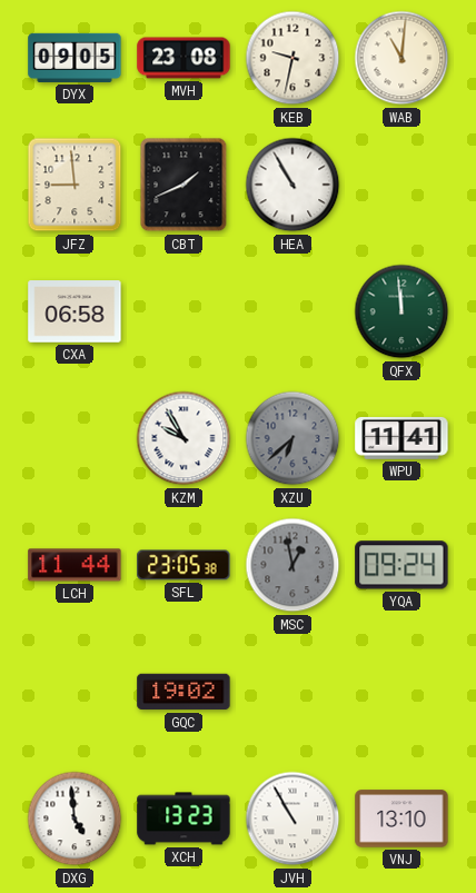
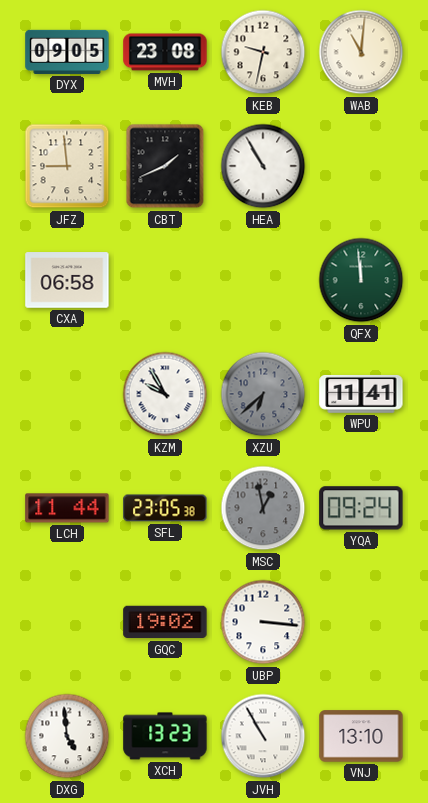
UBP: none -> 3:16
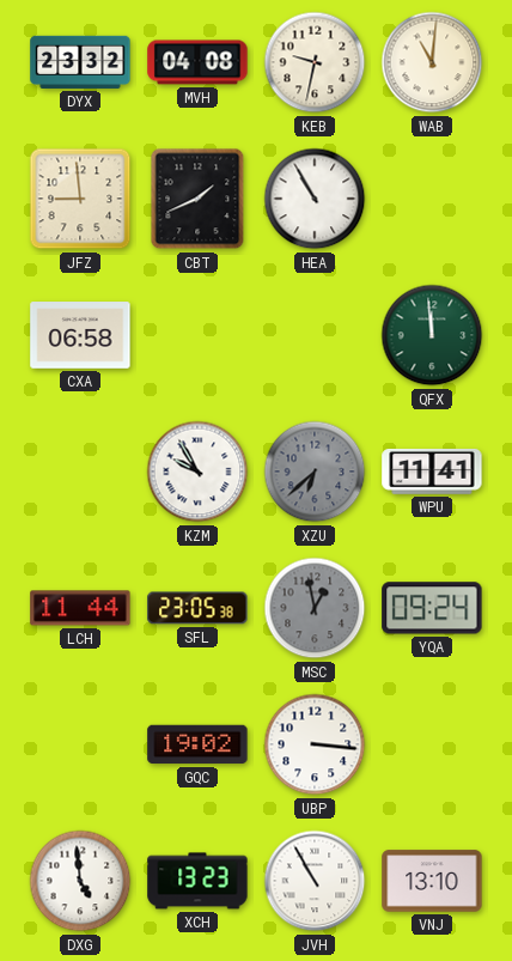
DYX: 09:05 -> 23:32
MVH: 23:08 -> 04:08
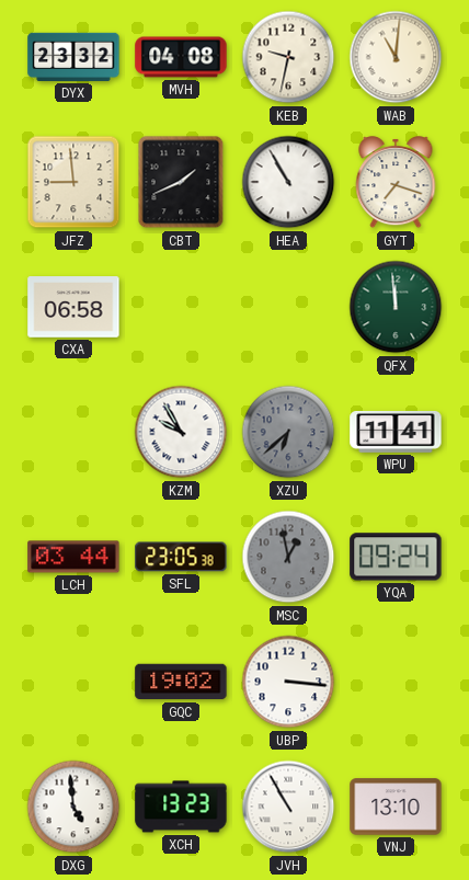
GYT: none -> 7:18
LCH: 11:44 -> 03:44
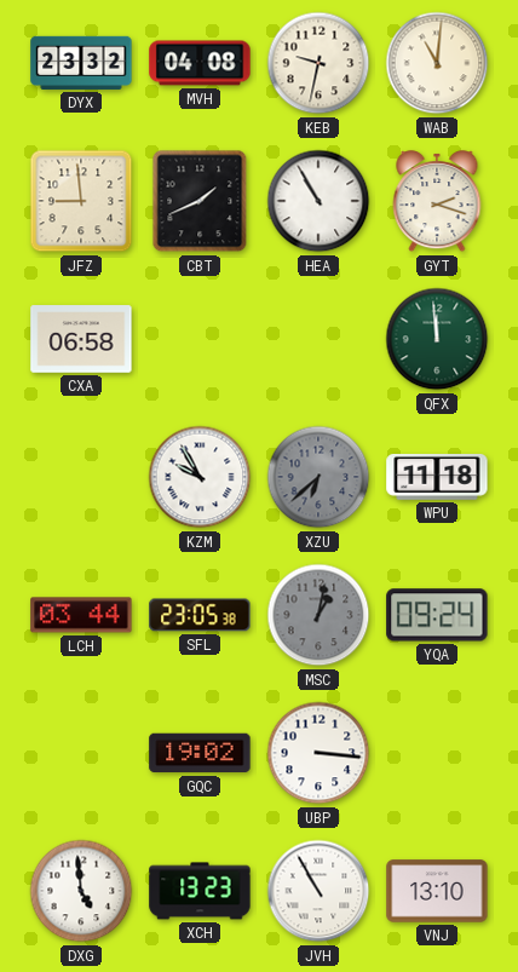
GYT: 7:18 -> 2:18
WPU: 11:41 -> 11:18
MSC: 12:58 -> 1:02
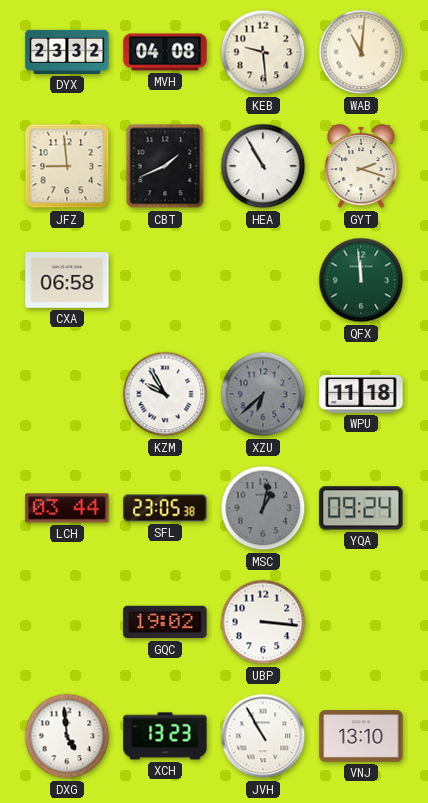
KEB: 9:32 -> 9:29
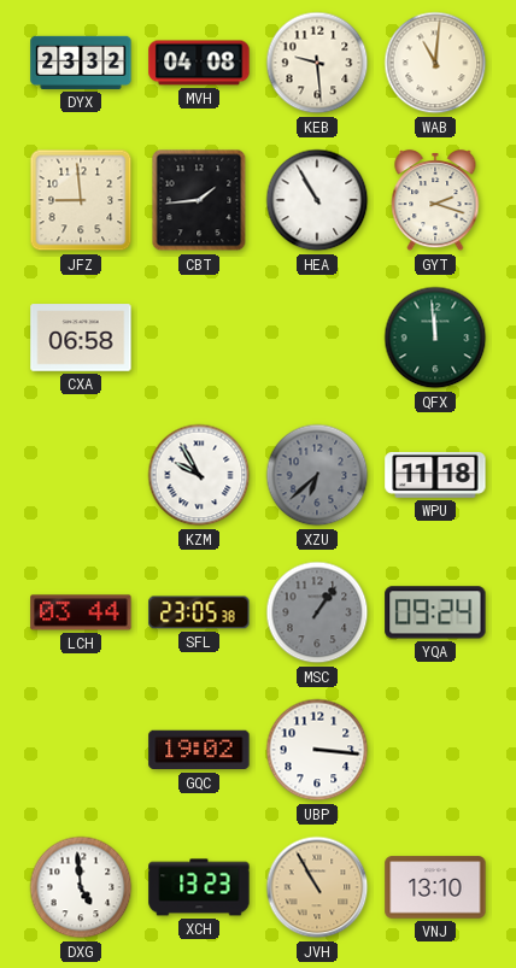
CBT: 1:41 -> 1:44
MSC: 1:02 -> 1:06
JVH dial: white -> champagne
